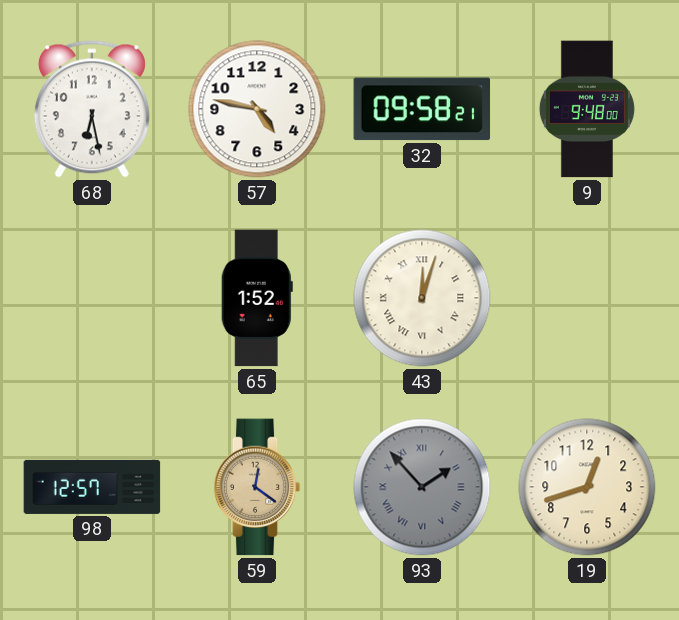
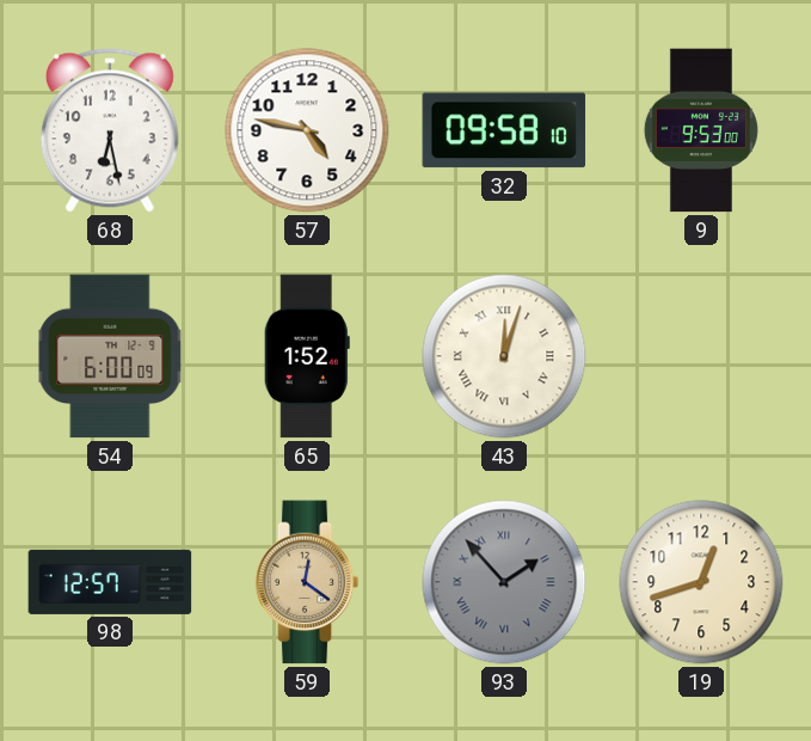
32: 09:58:21 -> 09:58:10
9: 9:48 -> 9:53
54: none -> 6:00
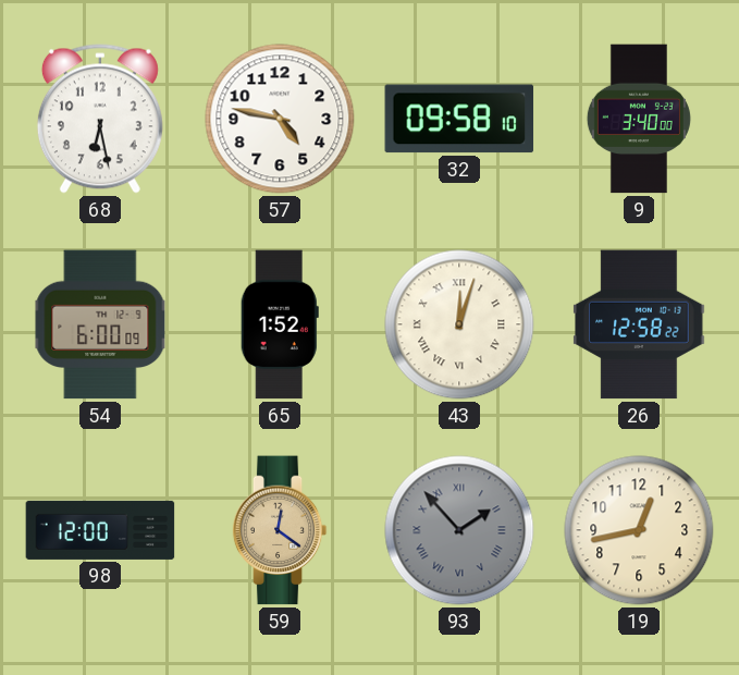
9: 9:53 -> 3:40
26: none -> 12:58
98: 12:57 -> 12:00
19: 12:42 -> 12:43
